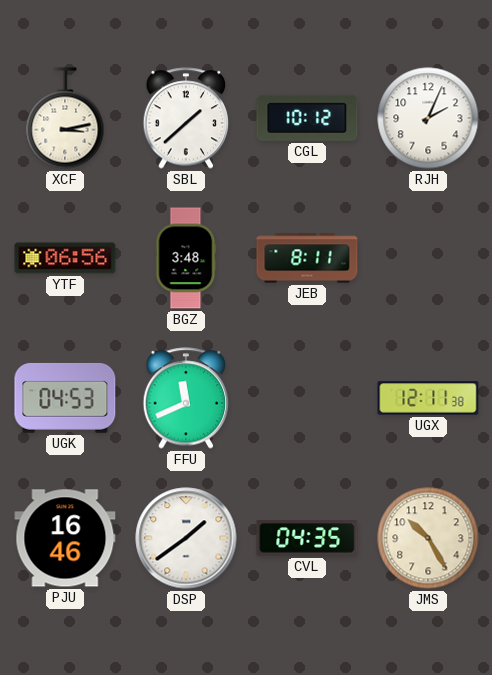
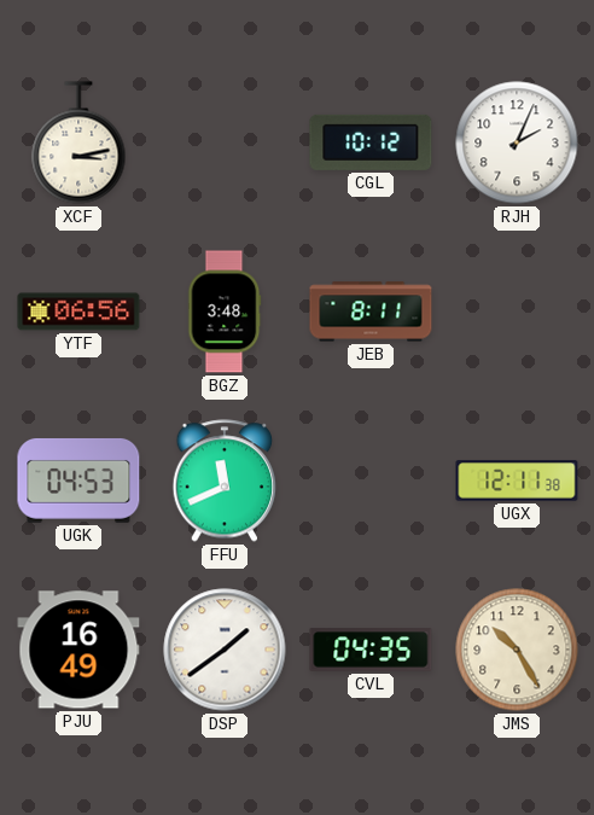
SBL: 1:38 -> none
PJU: 16:46 -> 16:49
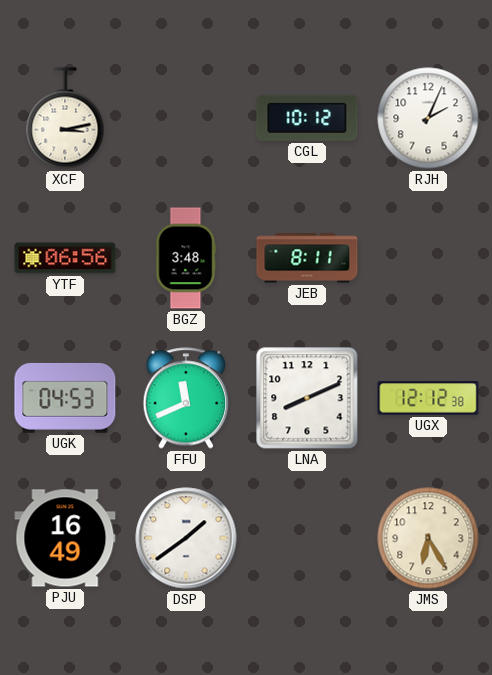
LNA: none -> 8:11
UGX: 12:11 -> 12:12
CVL: 04:35 -> none
JMS: 10:25 -> 6:25
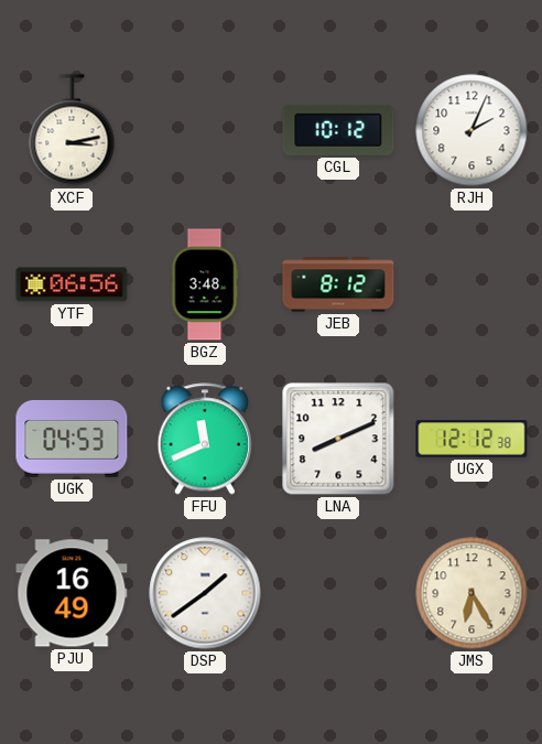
JEB: 8:11 -> 8:12
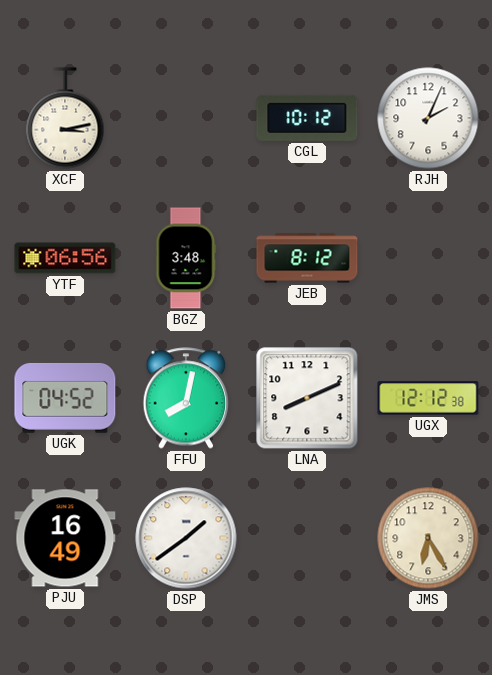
UGK: 04:53 -> 04:52
FFU: 11:41 -> 8:02
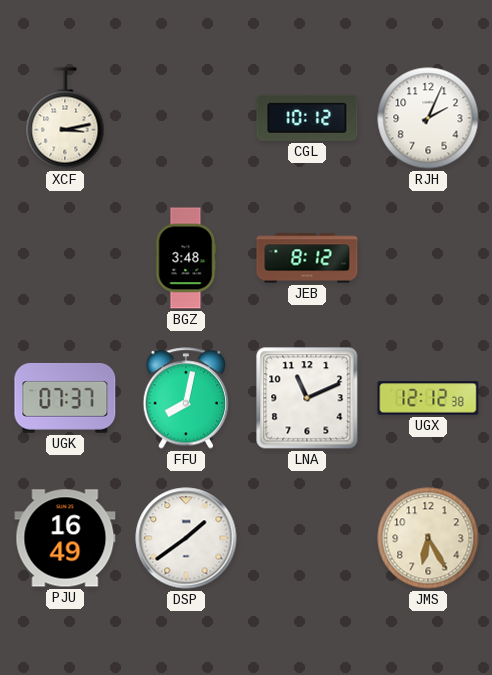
YTF: 06:56 -> none
UGK: 04:52 -> 07:37
LNA: 8:11 -> 11:11
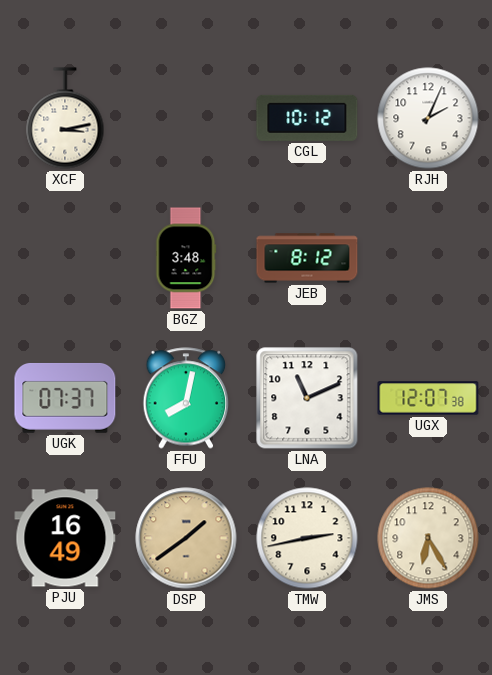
UGX: 12:12 -> 12:07
DSP dial: white -> champagne
TMW: none -> 2:43
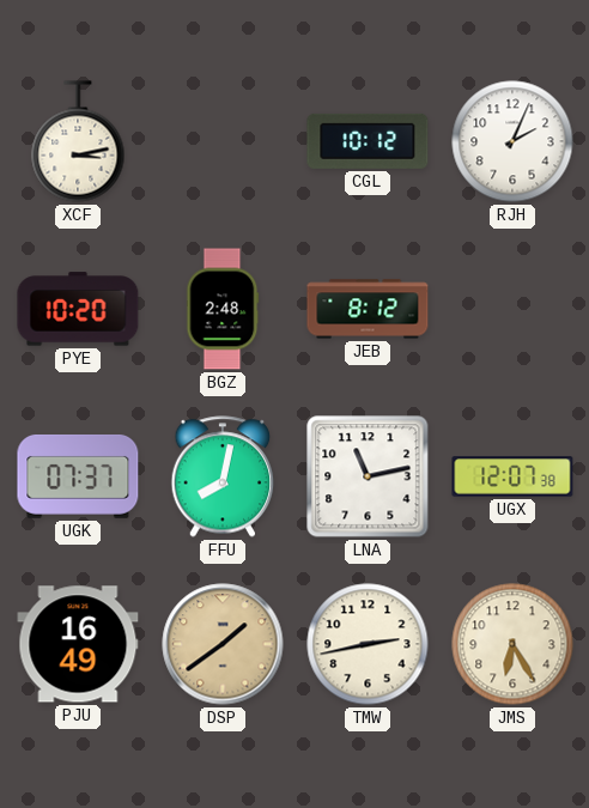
PYE: none -> 10:20
BGZ: 3:48 -> 2:48
LNA: 11:11 -> 11:13
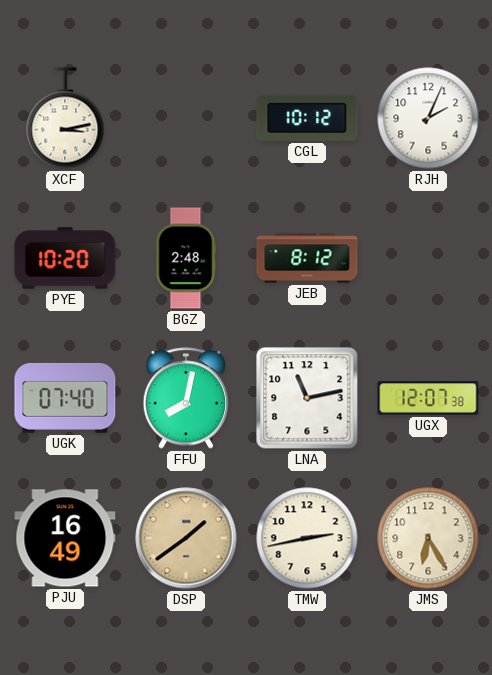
UGK: 07:37 -> 07:40
